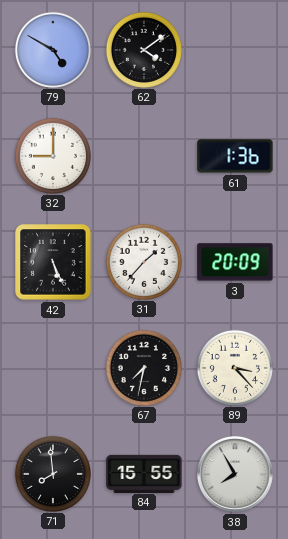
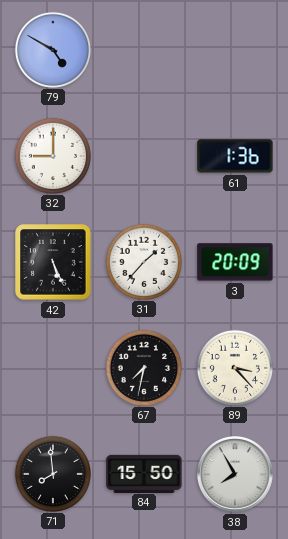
62: 4:09 -> none
84: 15:55 -> 15:50
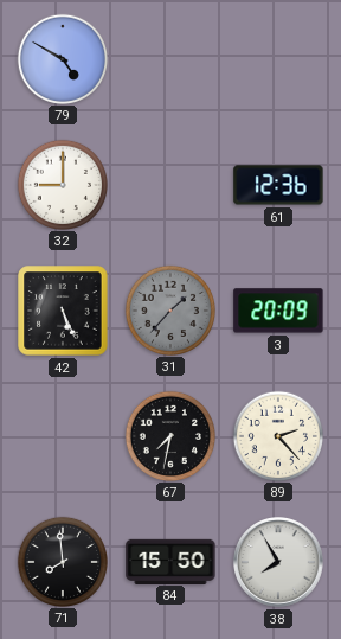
61: 1:36 -> 12:36
31 dial: white -> grey
89: 3:23 -> 2:23
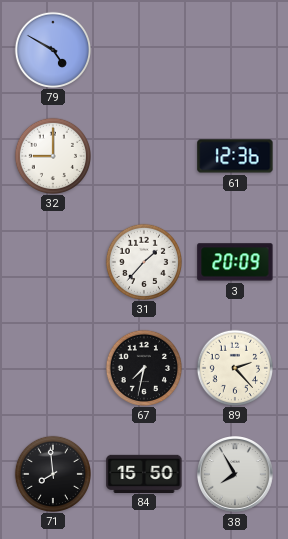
42: 5:26 -> none
31 dial: grey -> white
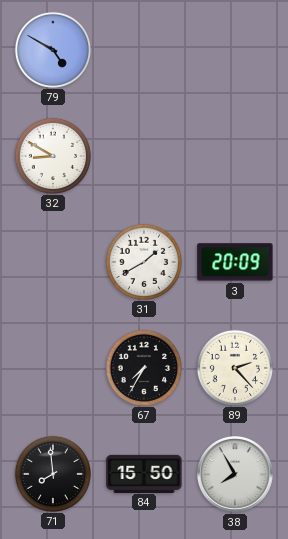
32: 9:00 -> 8:50
61: 12:36 -> none
31: 1:37 -> 1:40
67: 7:32 -> 7:35
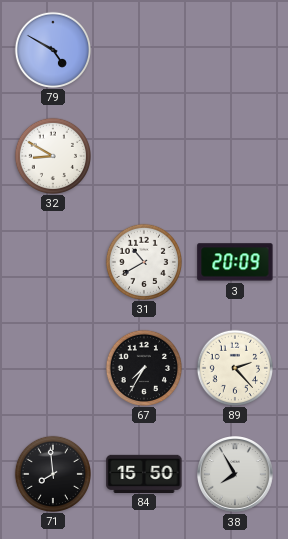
31: 1:40 -> 10:40
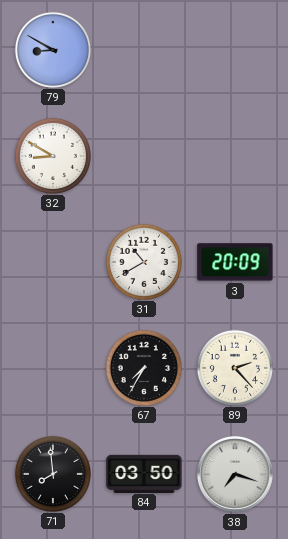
79: 4:50 -> 8:50
84: 15:50 -> 03:50
38: 7:55 -> 7:18
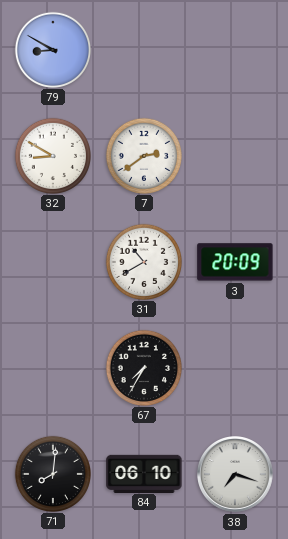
7: none -> 2:39
89: 2:23 -> none
71: 7:59 -> 8:01
84: 03:50 -> 06:10
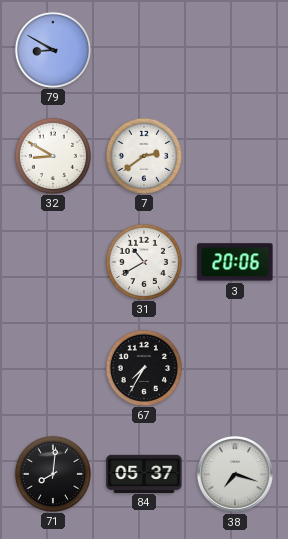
3: 20:09 -> 20:06
84: 06:10 -> 05:37
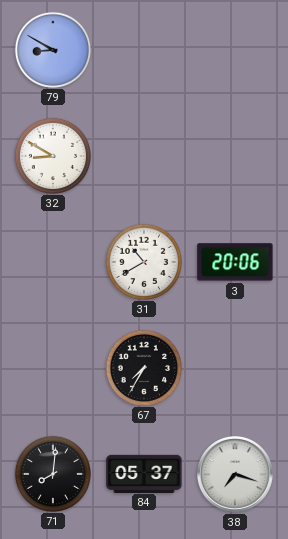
7: 2:39 -> none
